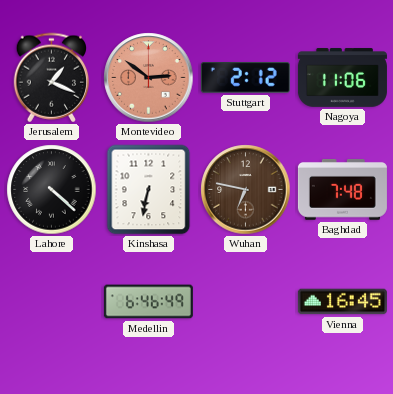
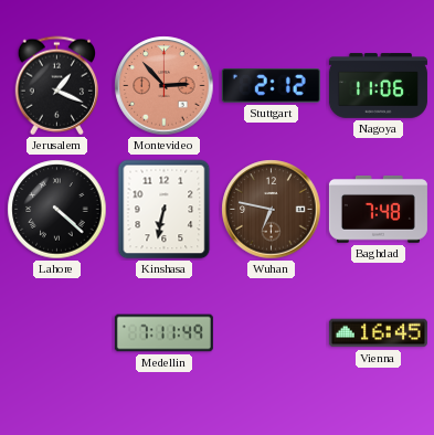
Montevideo: 2:51 -> 2:53
Medellin: 6:46 -> 7:11
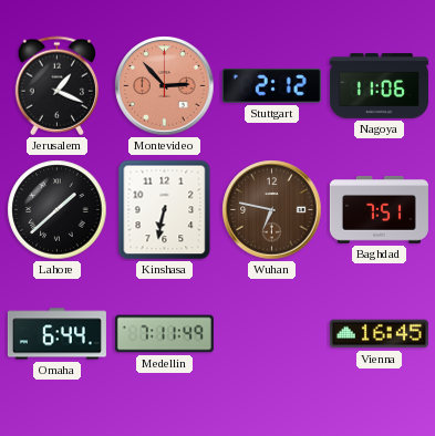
Lahore: 4:22 -> 1:38
Baghdad: 7:48 -> 7:51
Omaha: none -> 6:44
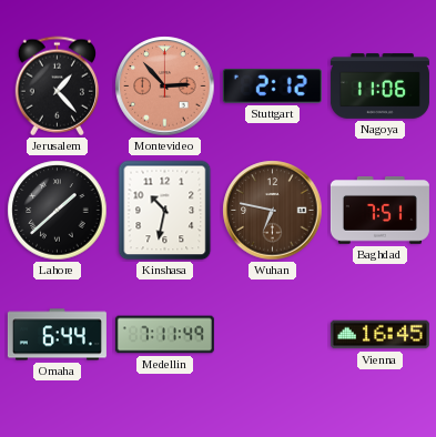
Jerusalem: 1:19 -> 1:23
Kinshasa: 6:32 -> 10:32
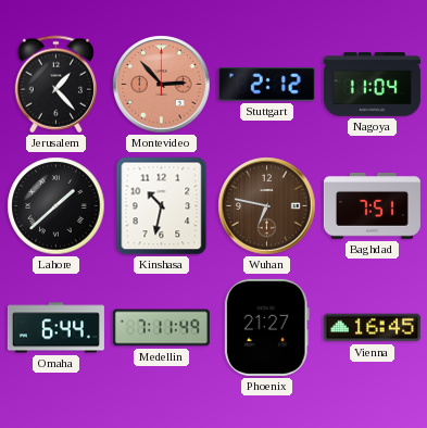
Nagoya: 11:06 -> 11:04
Phoenix: none -> 21:27
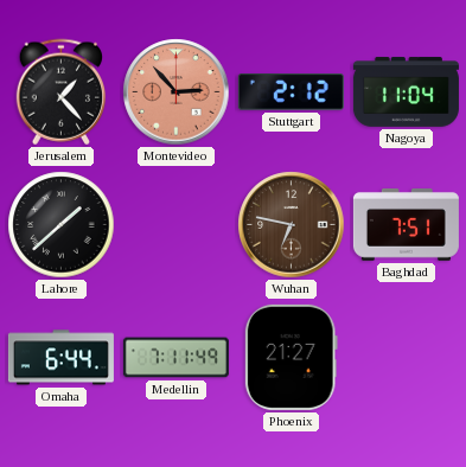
Kinshasa: 10:32 -> none
Vienna: 16:45 -> none
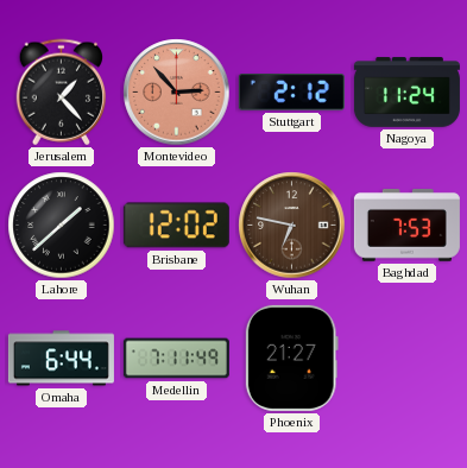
Nagoya: 11:04 -> 11:24
Brisbane: none -> 12:02
Baghdad: 7:51 -> 7:53
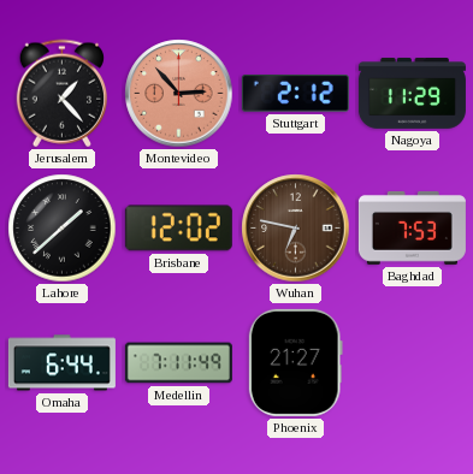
Nagoya: 11:24 -> 11:29
